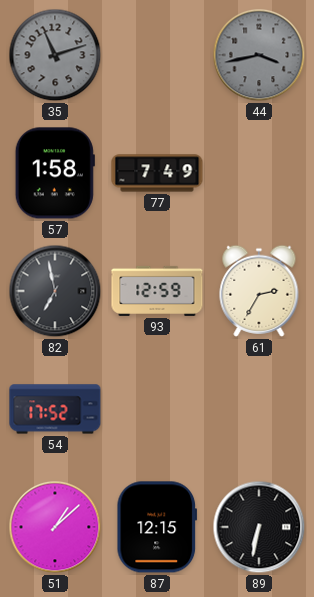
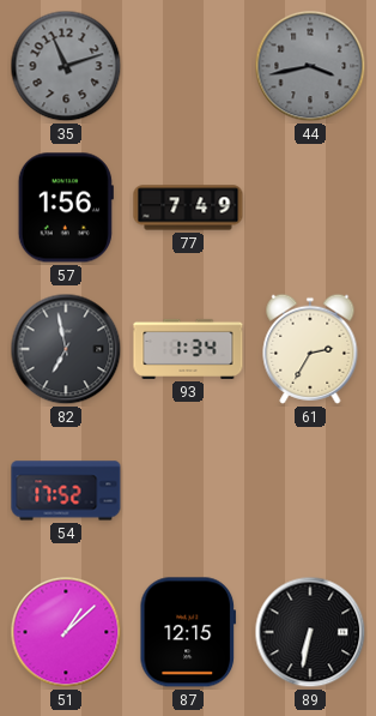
57: 1:58 -> 1:56
93: 12:59 -> 1:34
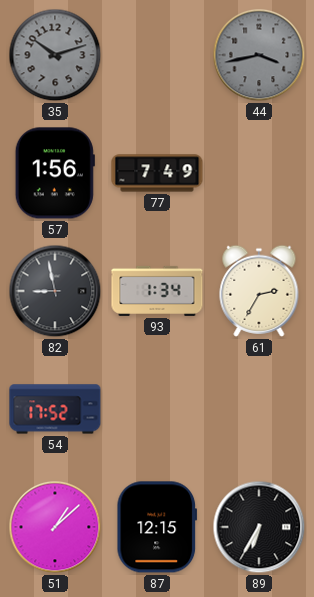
35: 11:12 -> 10:12
82: 6:58 -> 8:58
89: 6:32 -> 6:35
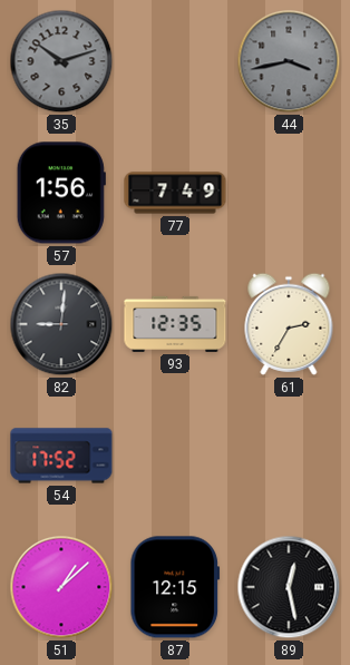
82: 8:58 -> 9:01
93: 1:34 -> 12:35
89: 6:35 -> 12:28
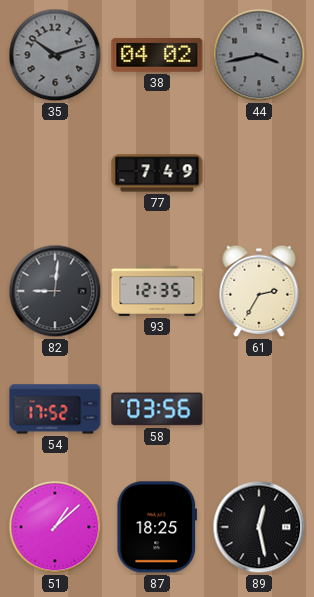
38: none -> 04:02
57: 1:56 -> none
58: none -> 03:56
87: 12:15 -> 18:25
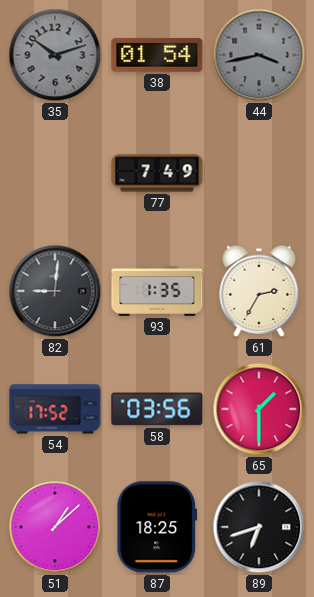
38: 04:02 -> 01:54
93: 12:35 -> 1:35
65: none -> 1:30
89: 12:28 -> 6:42
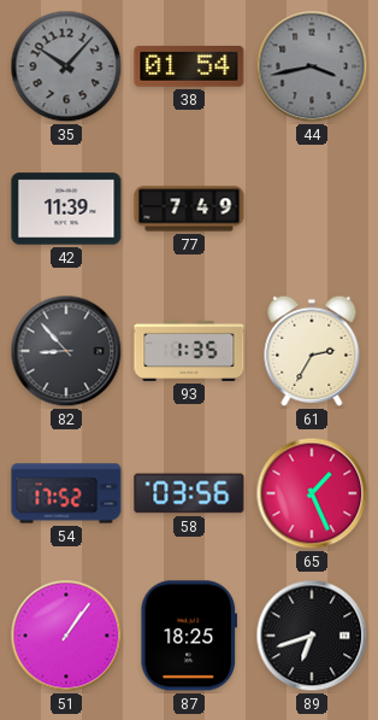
35: 10:12 -> 10:07
42: none -> 11:39
82: 9:01 -> 8:53
65: 1:30 -> 1:26
51: 1:08 -> 1:06
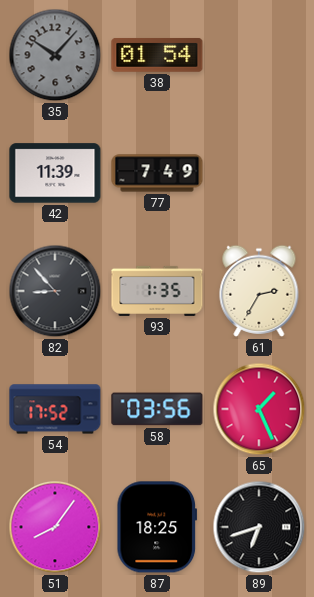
44: 3:43 -> none
51: 1:06 -> 8:06
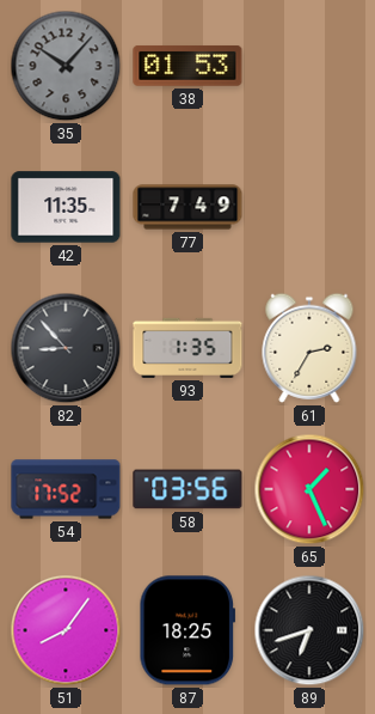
38: 01:54 -> 01:53
42: 11:39 -> 11:35
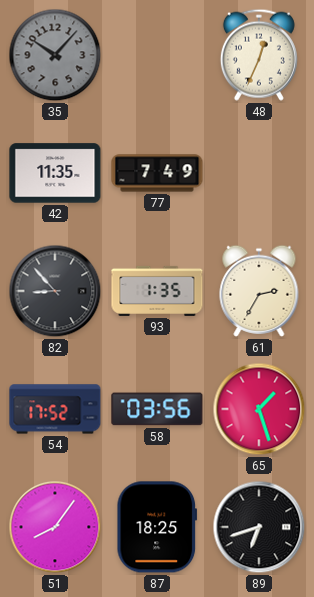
38: 01:53 -> none
48: none -> 12:34
65: 1:26 -> 1:27
